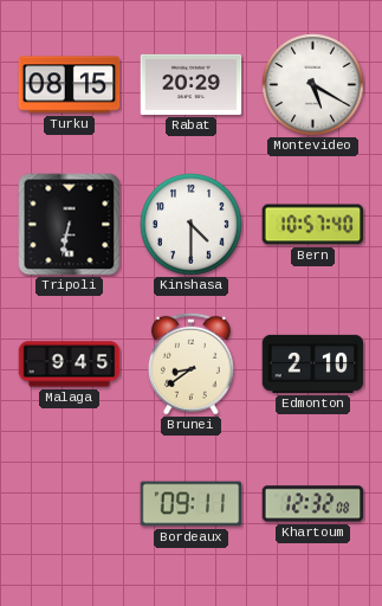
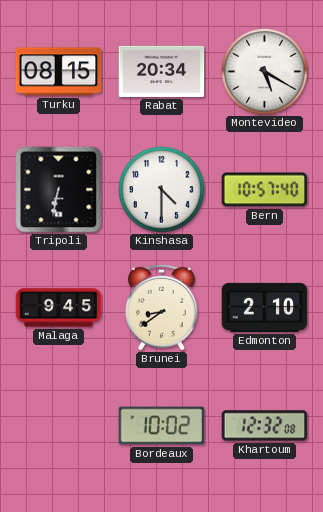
Rabat: 20:29 -> 20:34
Bordeaux: 09:11 -> 10:02
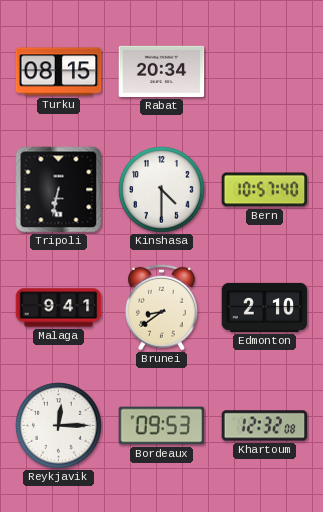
Montevideo: 5:20 -> none
Malaga: 9:45 -> 9:41
Reykjavik: none -> 12:15
Bordeaux: 10:02 -> 09:53
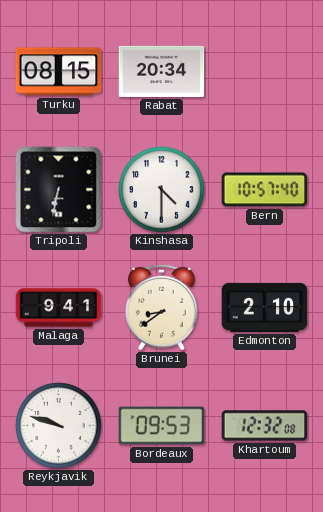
Reykjavik: 12:15 -> 9:48
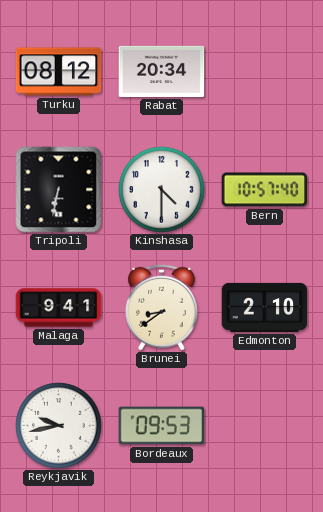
Turku: 08:15 -> 08:12
Reykjavik: 9:48 -> 9:43
Khartoum: 12:32 -> none
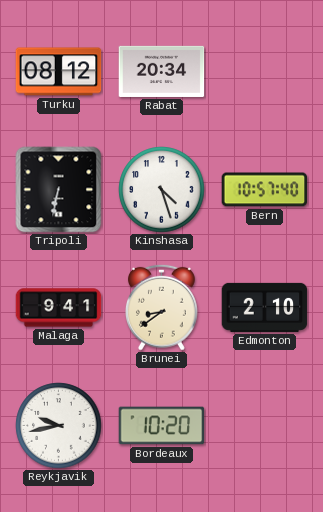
Kinshasa: 4:30 -> 4:27
Bordeaux: 09:53 -> 10:20
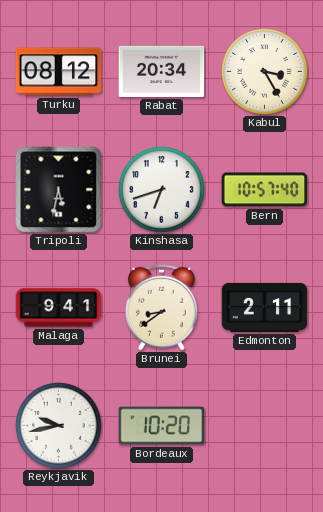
Kabul: none -> 3:25
Tripoli: 6:32 -> 5:32
Kinshasa: 4:27 -> 6:42
Edmonton: 2:10 -> 2:11
